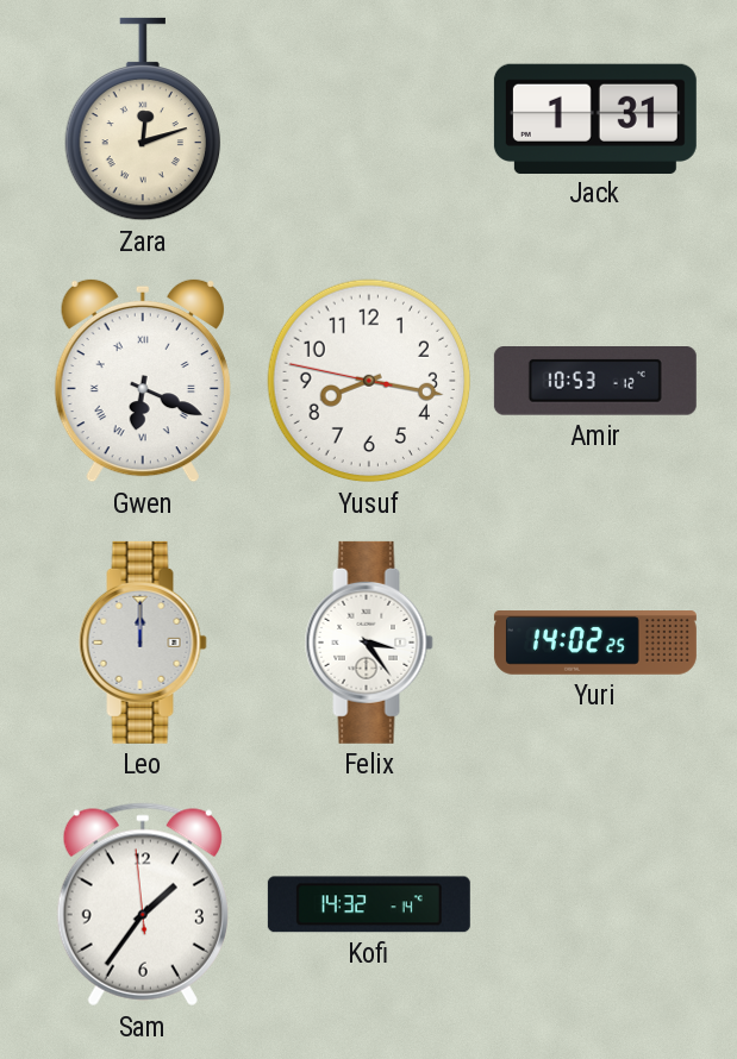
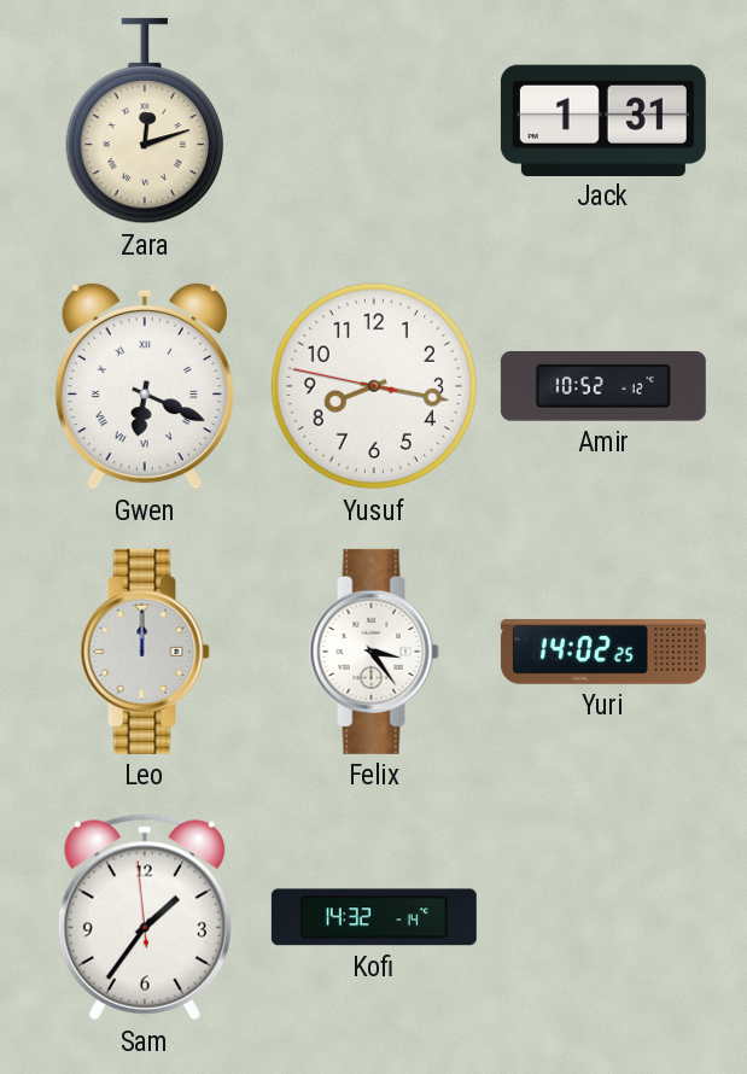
Amir: 10:53 -> 10:52
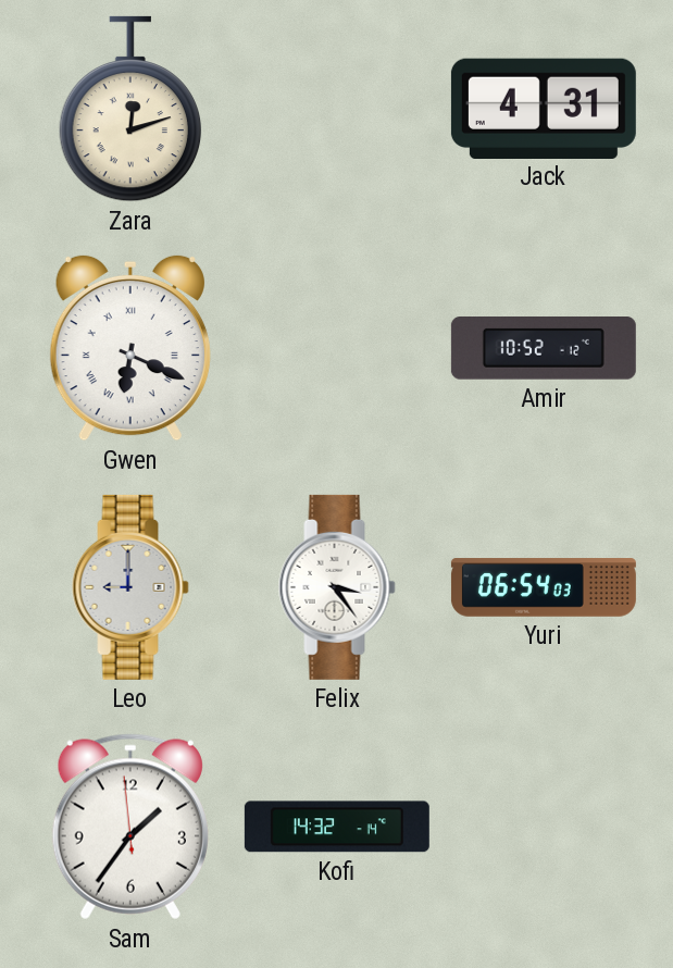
Jack: 1:31 -> 4:31
Yusuf: 8:16 -> none
Leo: 12:00 -> 9:00
Yuri: 14:02 -> 06:54
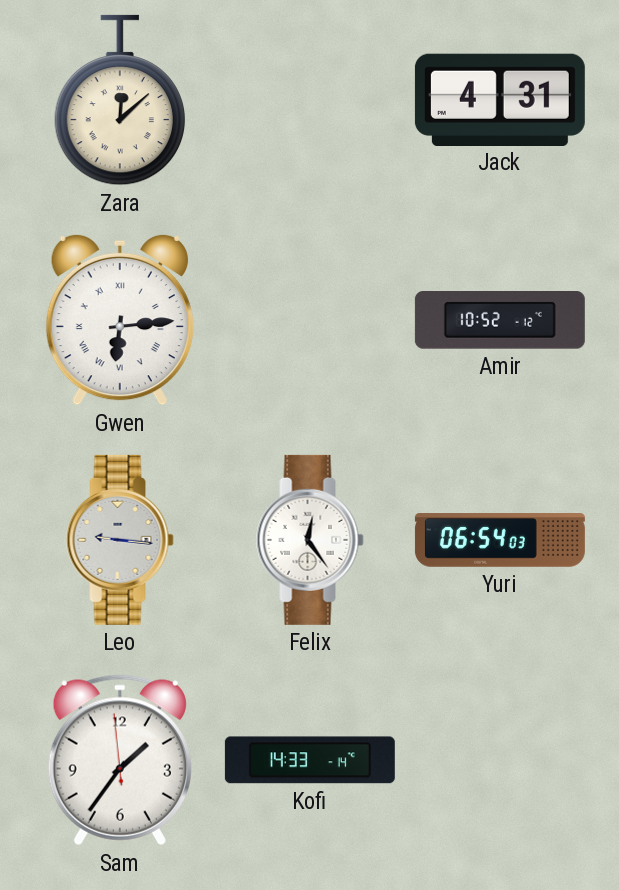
Zara: 12:12 -> 12:08
Gwen: 6:19 -> 6:14
Leo: 9:00 -> 9:16
Felix: 3:24 -> 12:24
Kofi: 14:32 -> 14:33
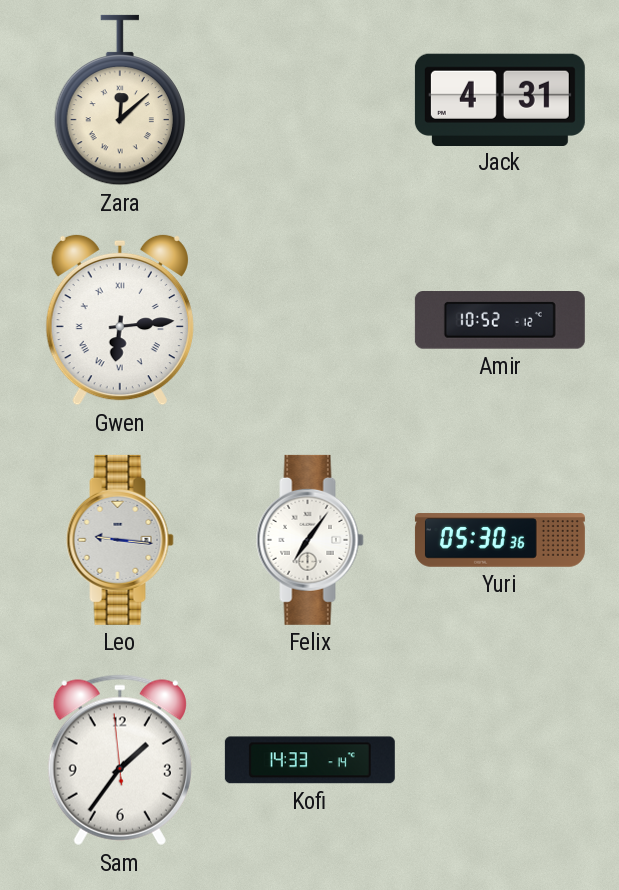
Felix: 12:24 -> 7:06
Yuri: 06:54 -> 05:30
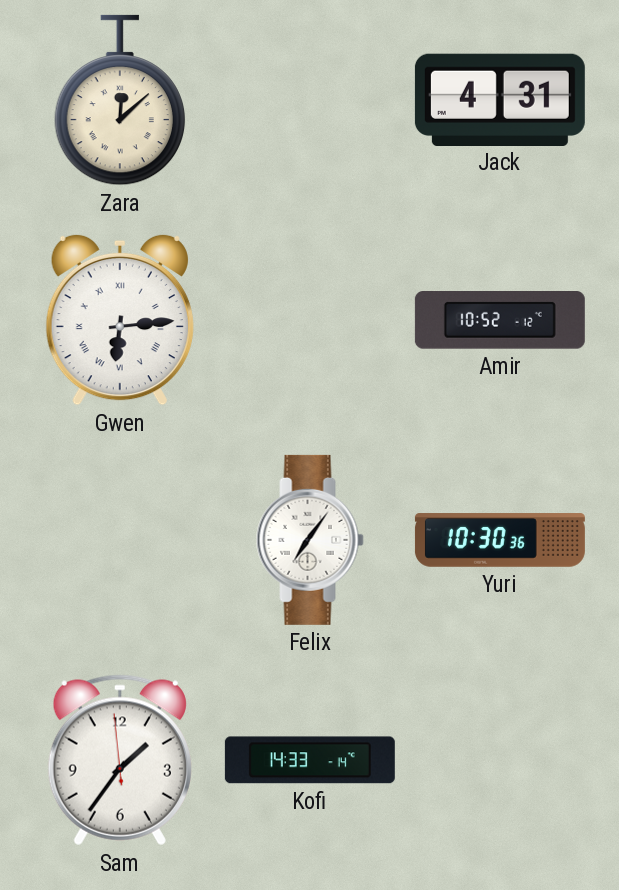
Leo: 9:16 -> none
Yuri: 05:30 -> 10:30
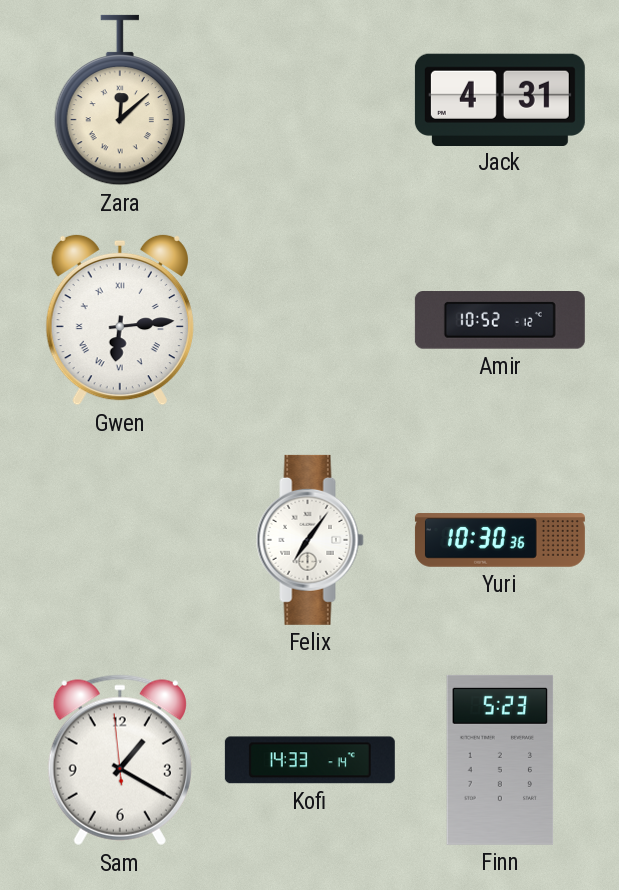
Sam: 1:35 -> 1:19
Finn: none -> 5:23
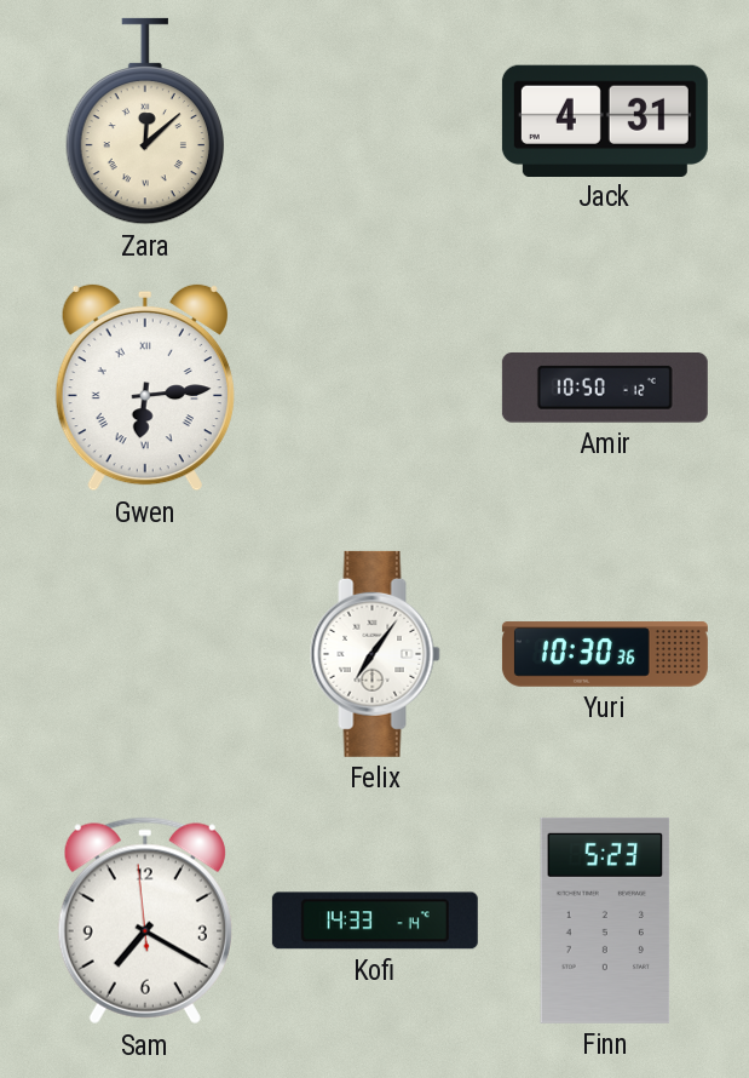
Amir: 10:52 -> 10:50
Sam: 1:19 -> 7:19
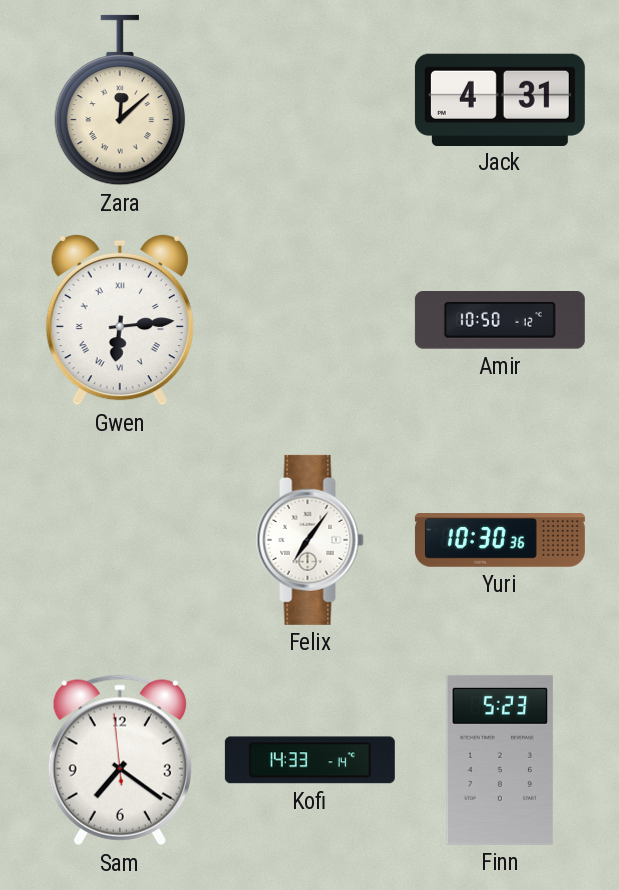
Sam: 7:19 -> 7:20
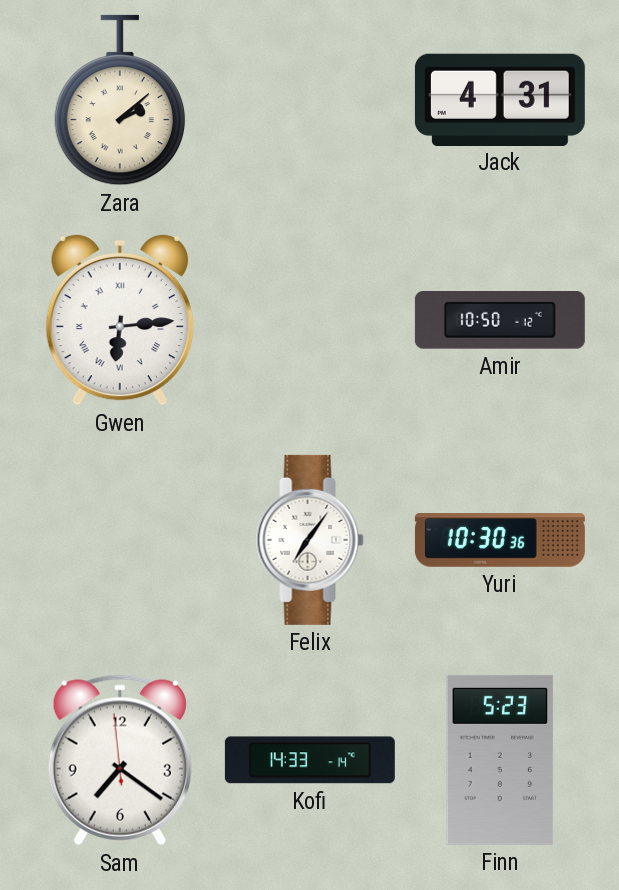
Zara: 12:08 -> 2:08
